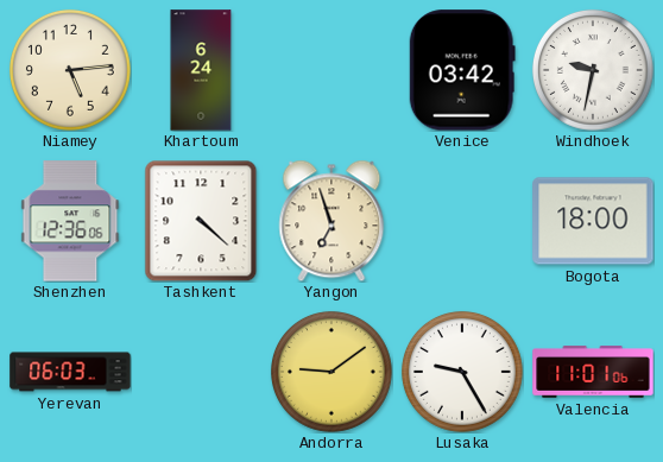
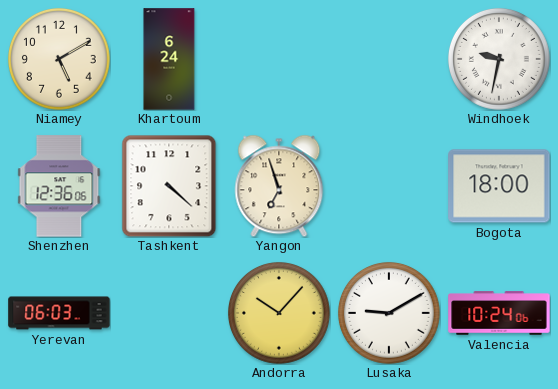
Niamey: 5:14 -> 5:10
Venice: 03:42 -> none
Andorra: 9:09 -> 10:07
Lusaka: 9:25 -> 9:10
Valencia: 11:01 -> 10:24
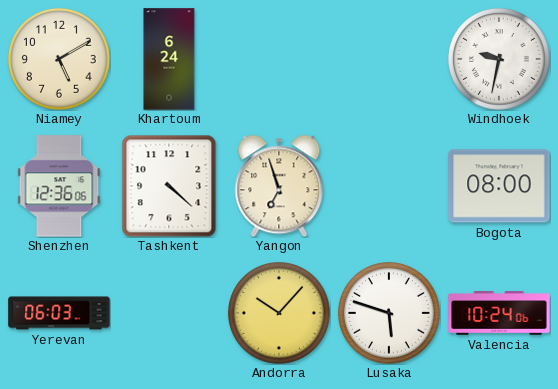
Bogota: 18:00 -> 08:00
Lusaka: 9:10 -> 5:48
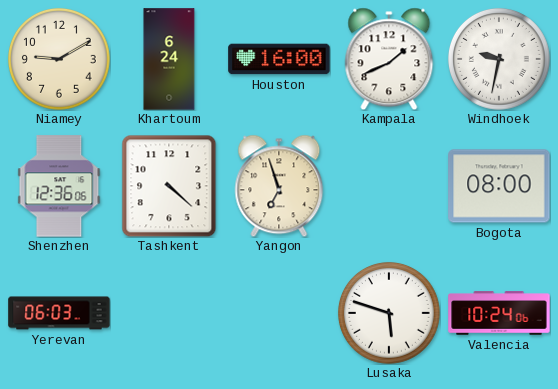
Niamey: 5:10 -> 9:10
Houston: none -> 16:00
Kampala: none -> 1:41
Andorra: 10:07 -> none
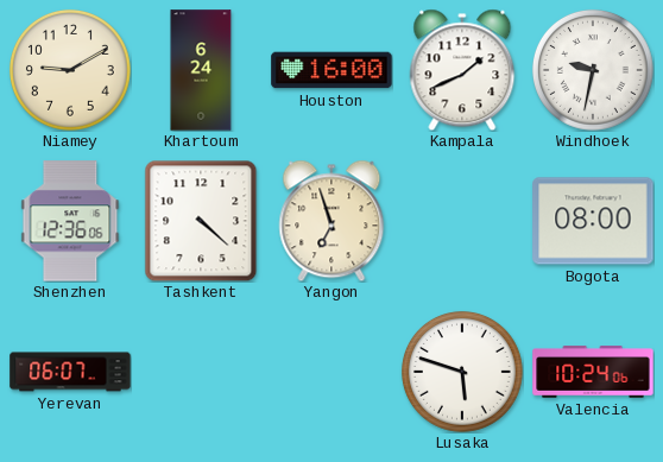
Yerevan: 06:03 -> 06:07
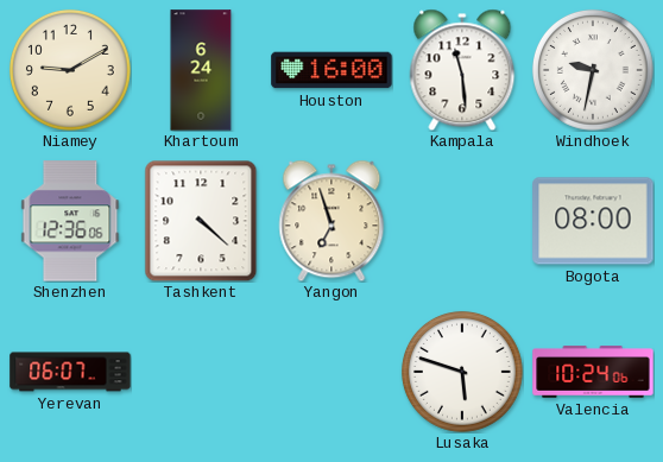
Kampala: 1:41 -> 11:29
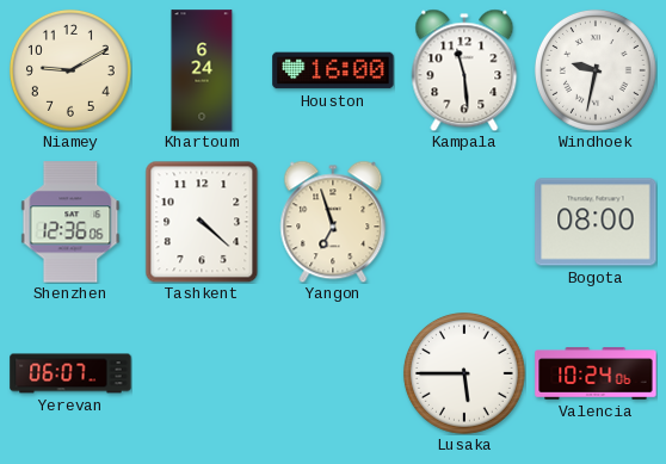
Lusaka: 5:48 -> 5:45
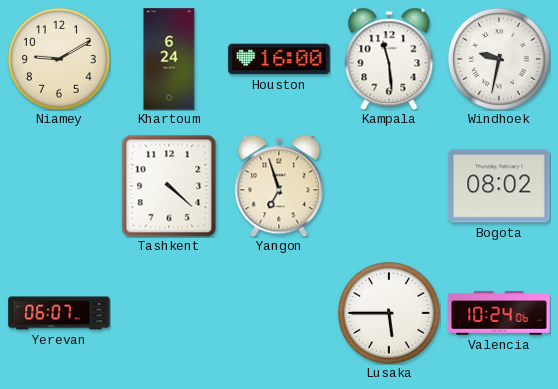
Shenzhen: 12:36 -> none
Bogota: 08:00 -> 08:02
